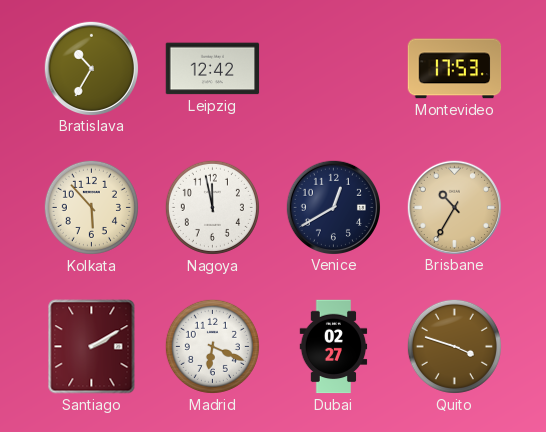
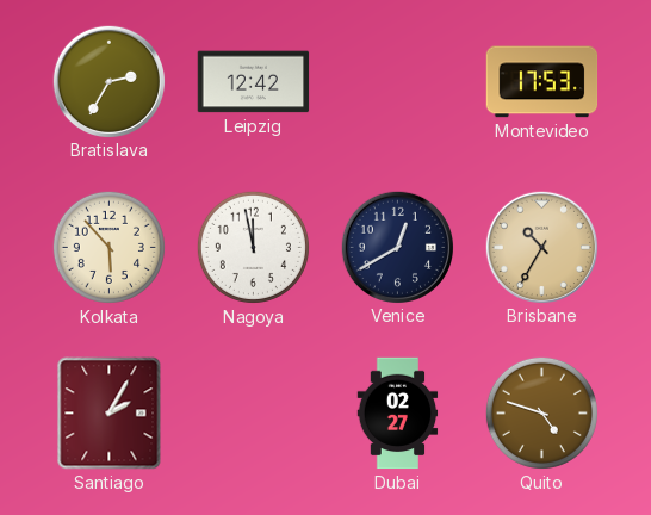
Bratislava: 10:35 -> 2:35
Santiago: 2:10 -> 2:05
Madrid: 6:19 -> none
Quito: 3:48 -> 4:48
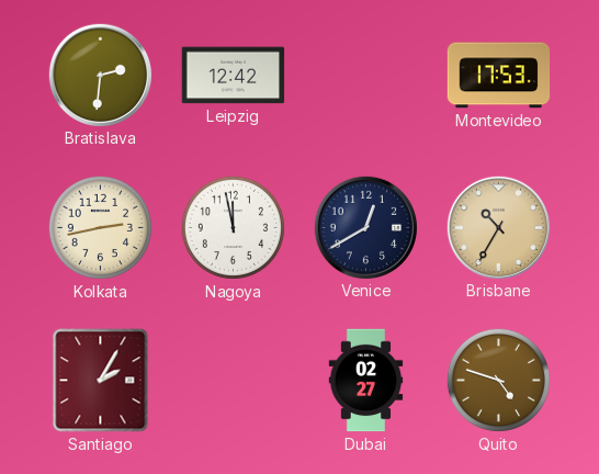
Bratislava: 2:35 -> 2:31
Kolkata: 5:53 -> 2:43
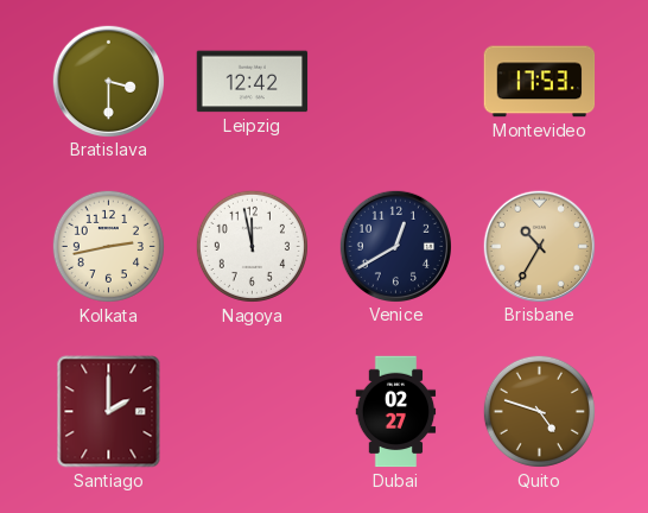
Bratislava: 2:31 -> 3:30
Santiago: 2:05 -> 2:00
